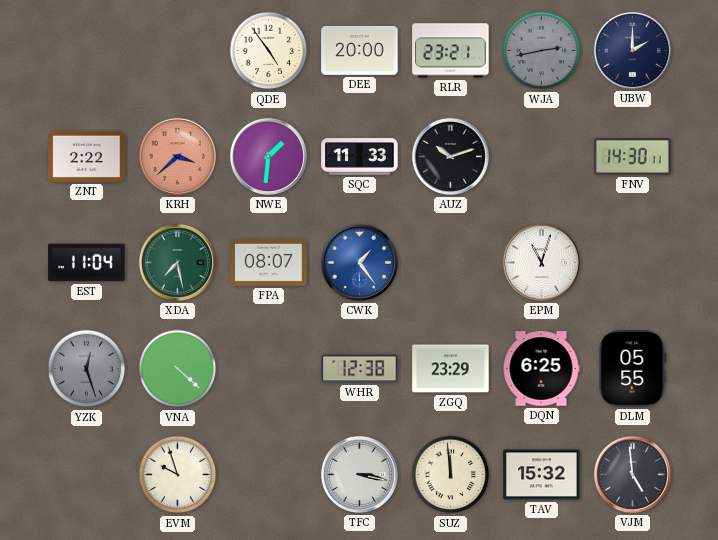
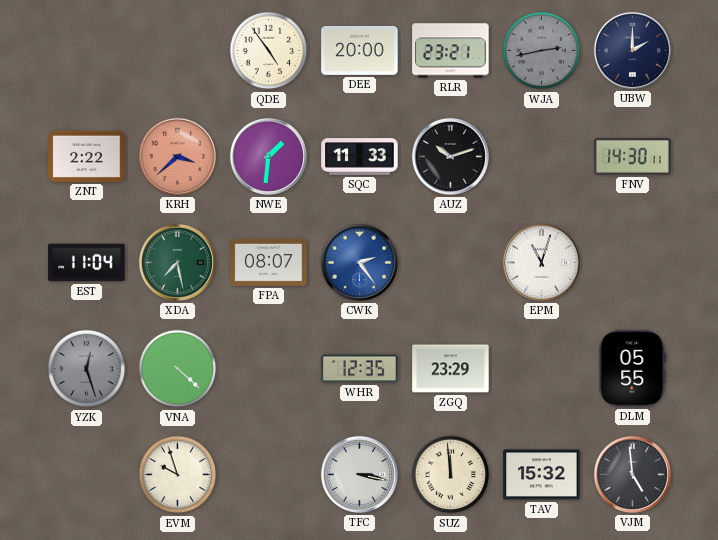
CWK: 1:24 -> 2:24
WHR: 12:38 -> 12:35
DQN: 6:25 -> none
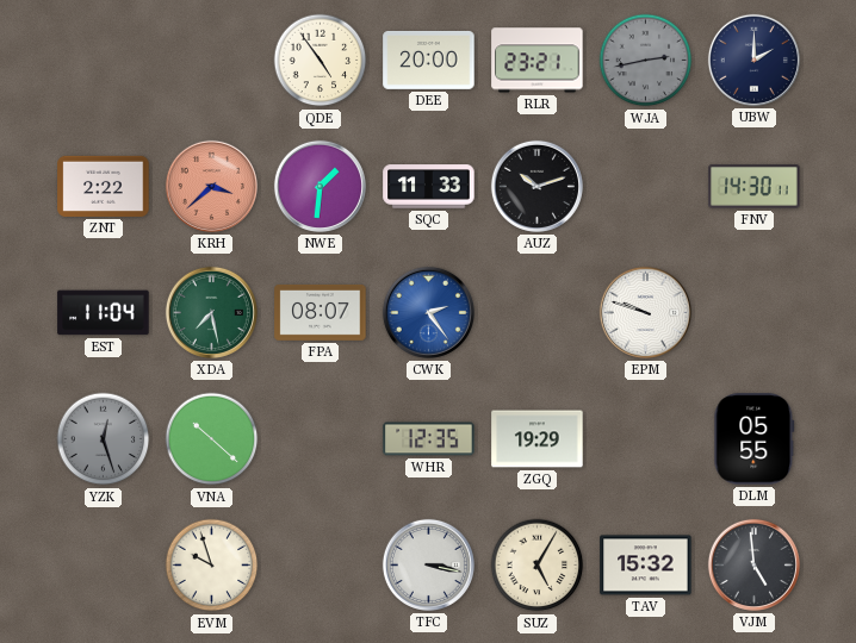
EPM: 11:03 -> 9:48
VNA: 4:22 -> 10:22
ZGQ: 23:29 -> 19:29
SUZ: 11:59 -> 5:05
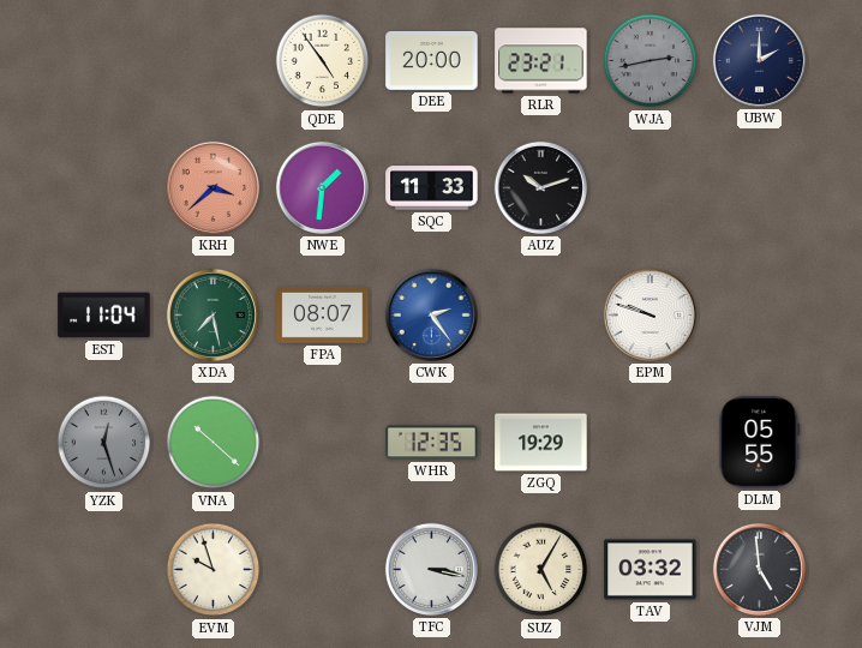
ZNT: 2:22 -> none
FNV: 14:30 -> none
TAV: 15:32 -> 03:32
